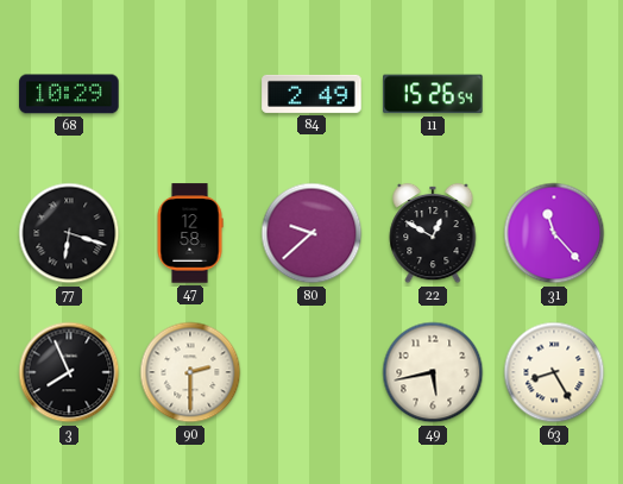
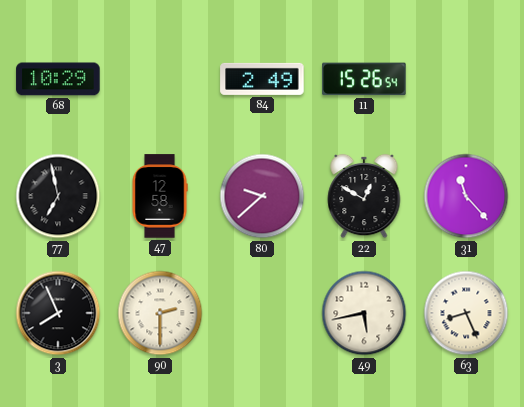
77: 6:18 -> 6:58
63: 8:25 -> 8:26
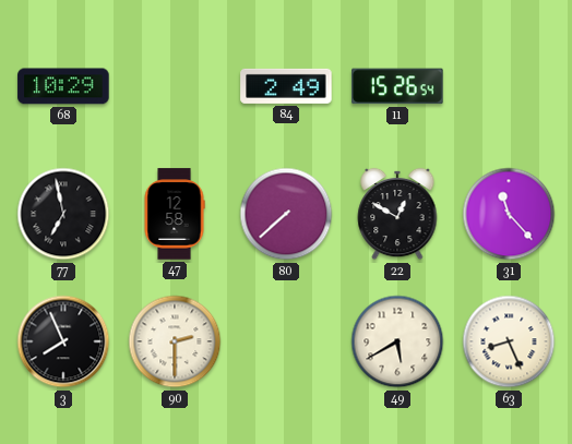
80: 9:38 -> 7:38
49: 5:43 -> 5:40
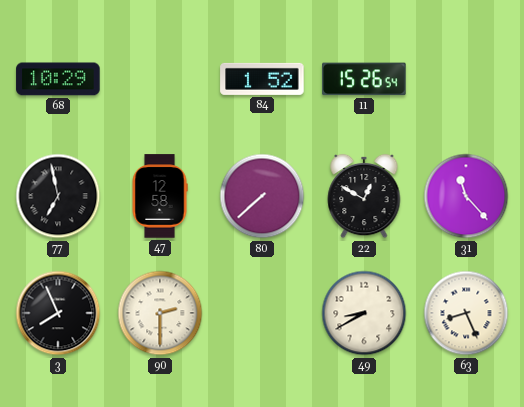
84: 2:49 -> 1:52
49: 5:40 -> 8:40
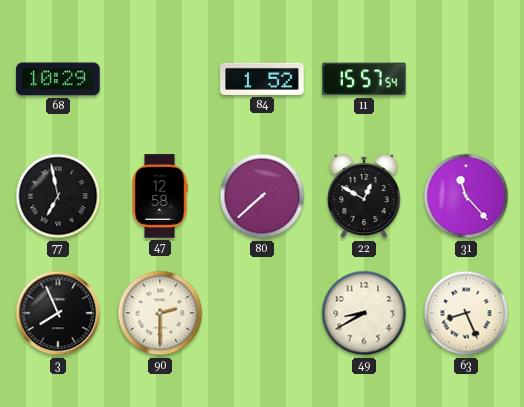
11: 15:26 -> 15:57
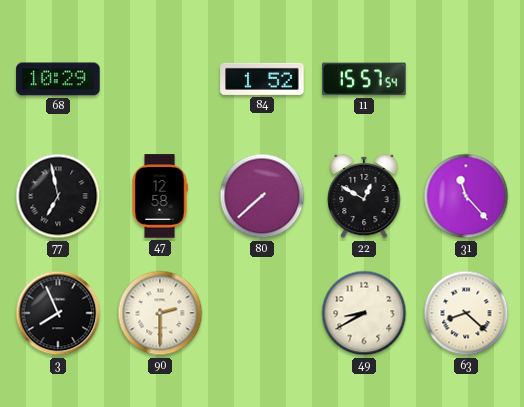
63: 8:26 -> 8:22
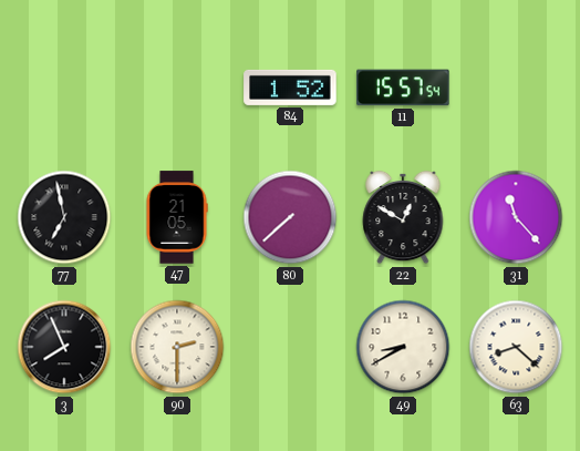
68: 10:29 -> none
47: 12:58 -> 21:05
